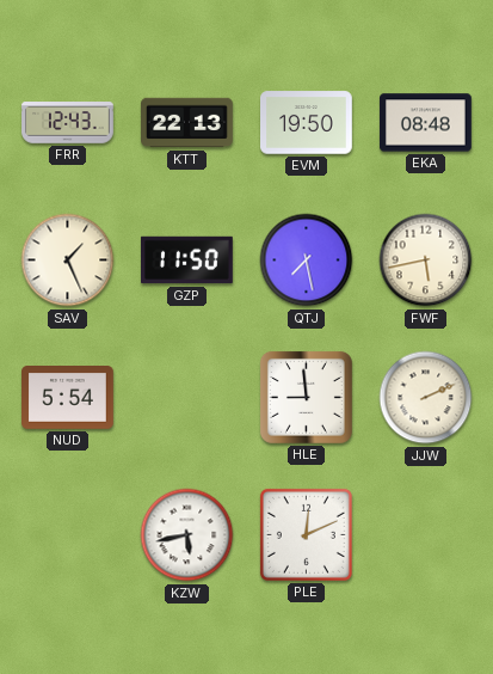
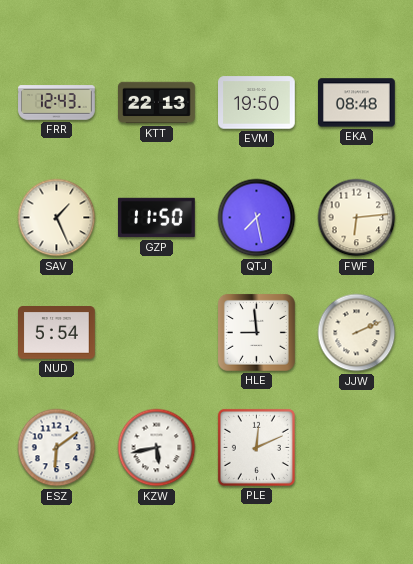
FWF: 5:43 -> 6:14
ESZ: none -> 6:09
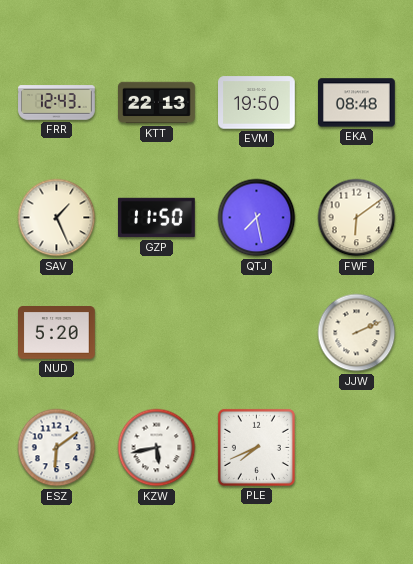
FWF: 6:14 -> 6:09
NUD: 5:54 -> 5:20
HLE: 8:59 -> none
PLE: 12:11 -> 7:41
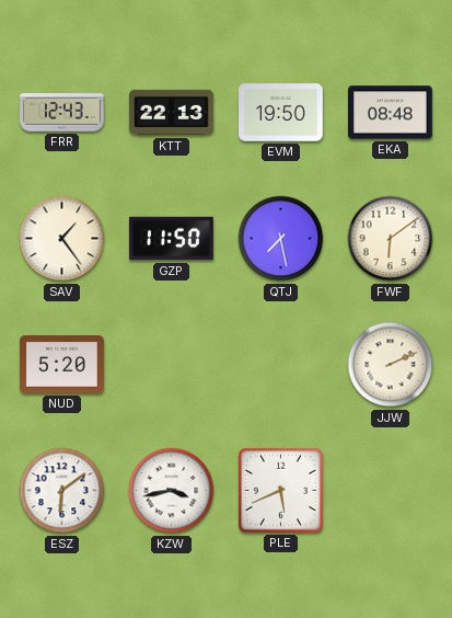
SAV: 1:26 -> 1:24
KZW: 5:43 -> 3:43
PLE: 7:41 -> 5:41
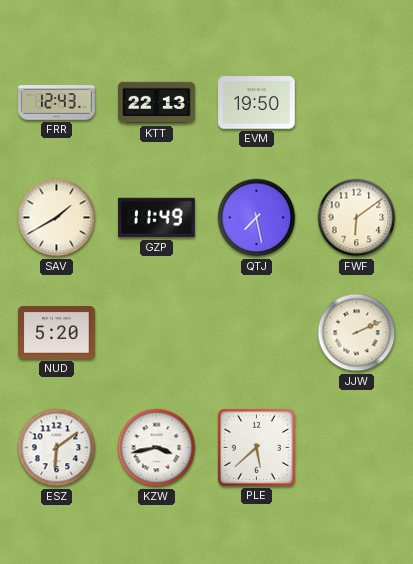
EKA: 08:48 -> none
SAV: 1:24 -> 1:40
GZP: 11:50 -> 11:49
PLE: 5:41 -> 5:38
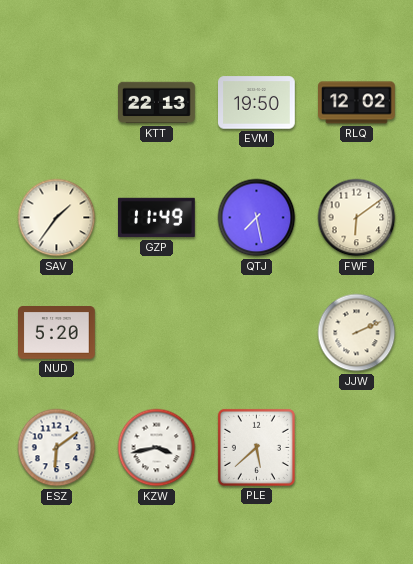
FRR: 12:43 -> none
RLQ: none -> 12:02
SAV: 1:40 -> 1:36
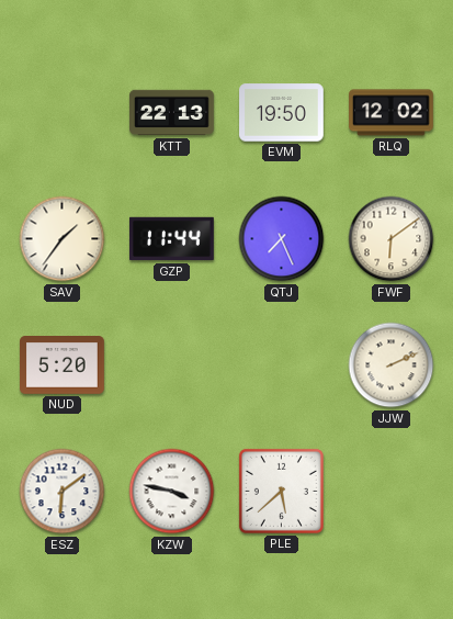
GZP: 11:49 -> 11:44
QTJ: 7:28 -> 7:26
KZW: 3:43 -> 3:47
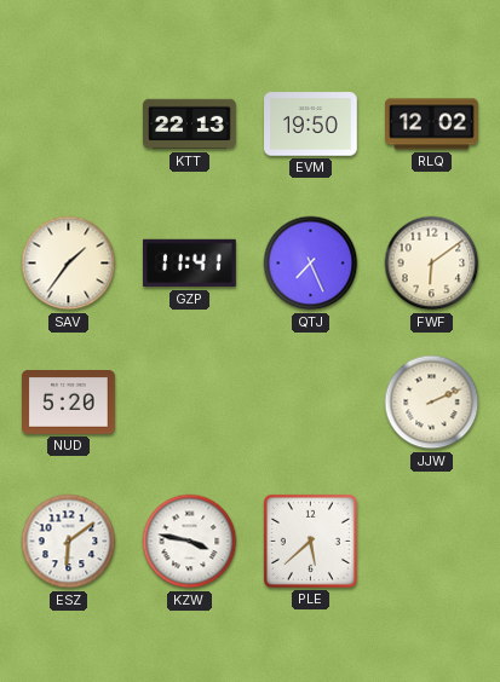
GZP: 11:44 -> 11:41
